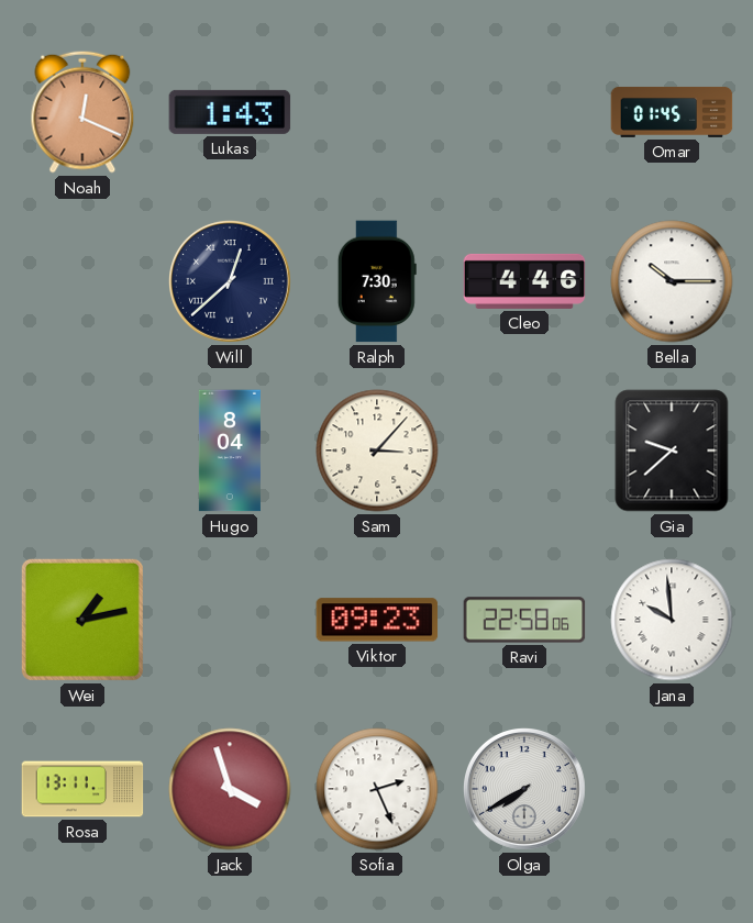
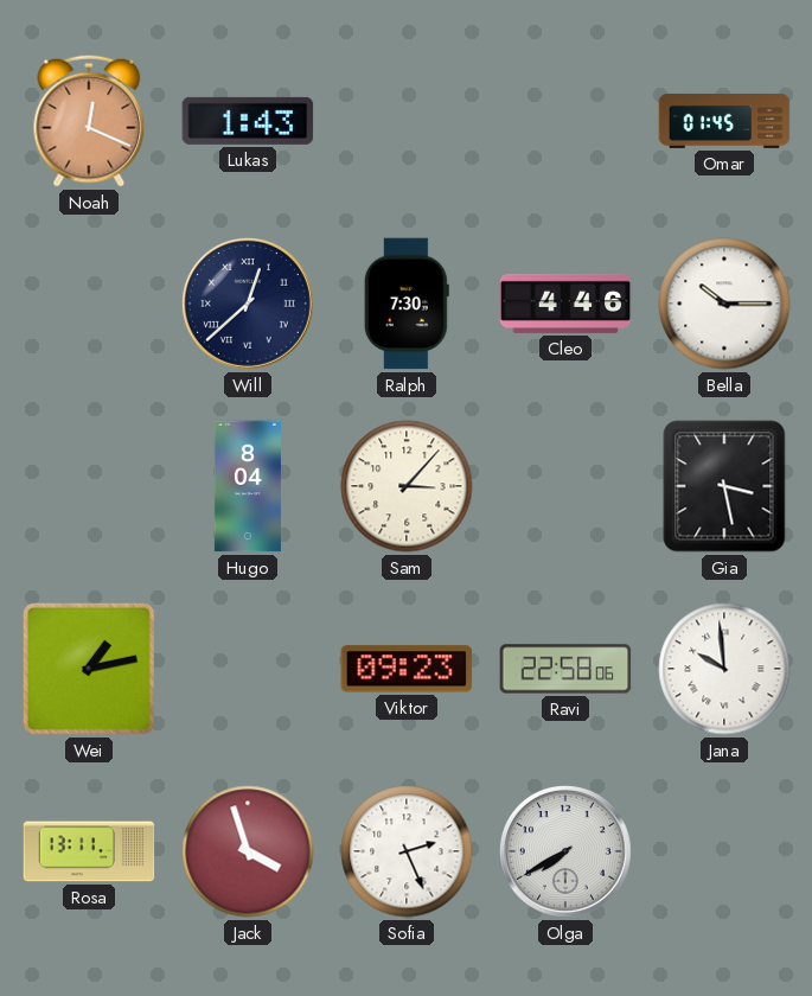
Gia: 9:38 -> 3:28
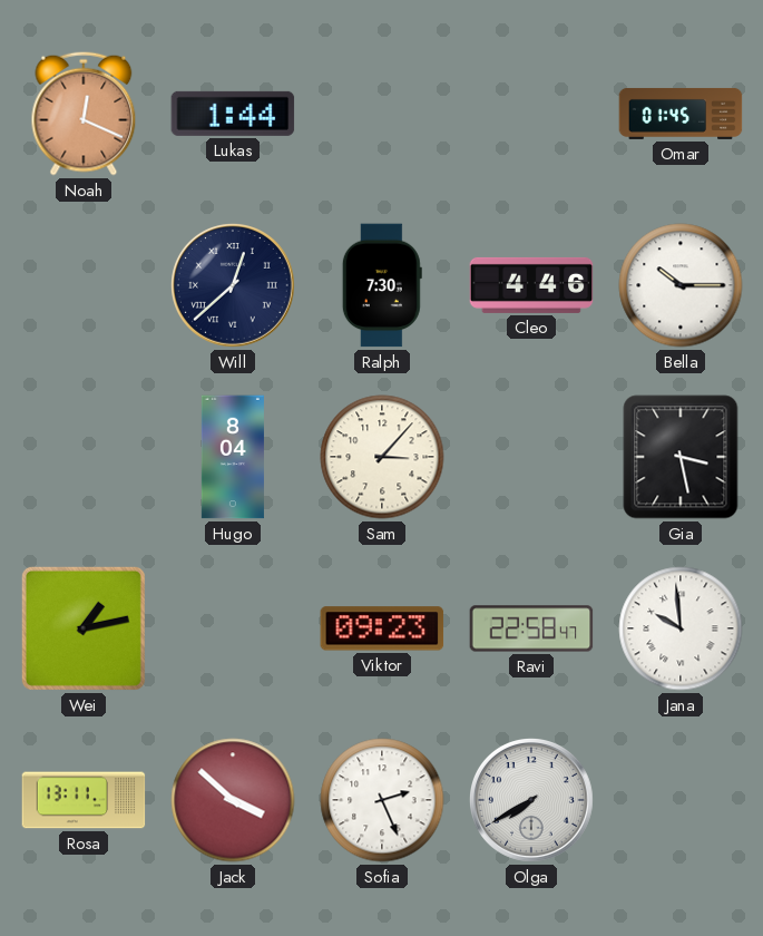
Lukas: 1:43 -> 1:44
Ravi: 22:58:06 -> 22:58:47
Jack: 3:57 -> 3:52
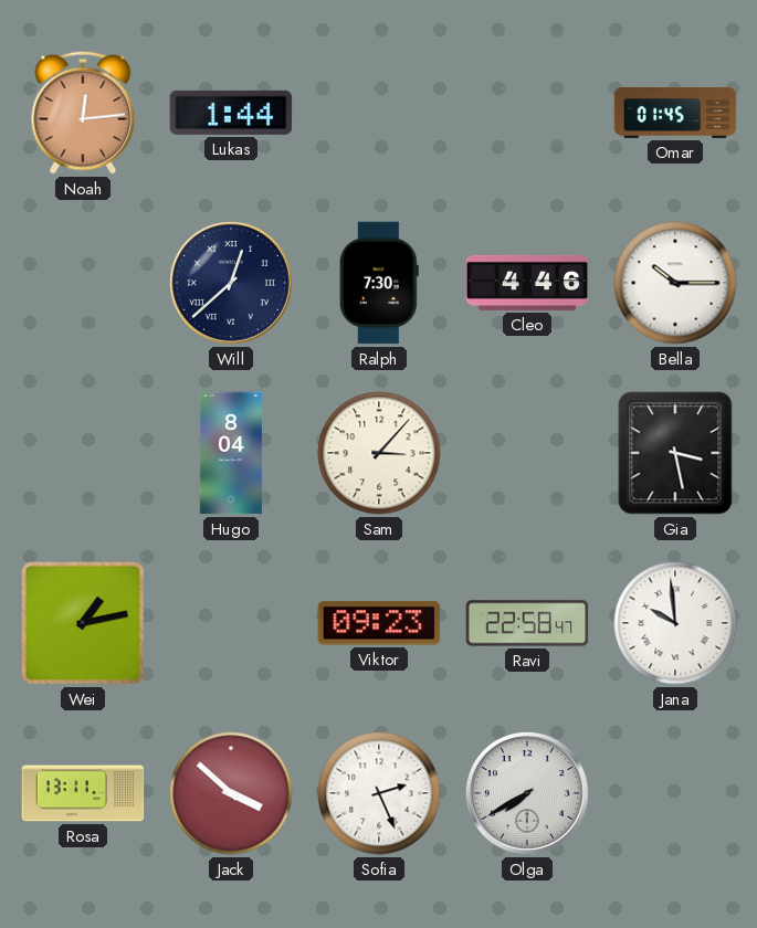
Noah: 12:19 -> 12:14
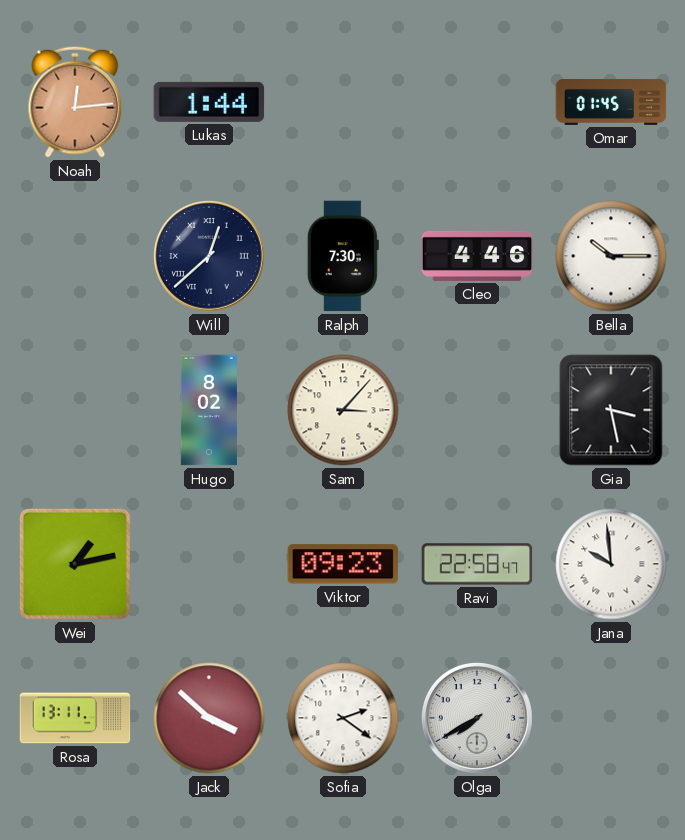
Hugo: 8:04 -> 8:02
Sofia: 2:26 -> 2:21
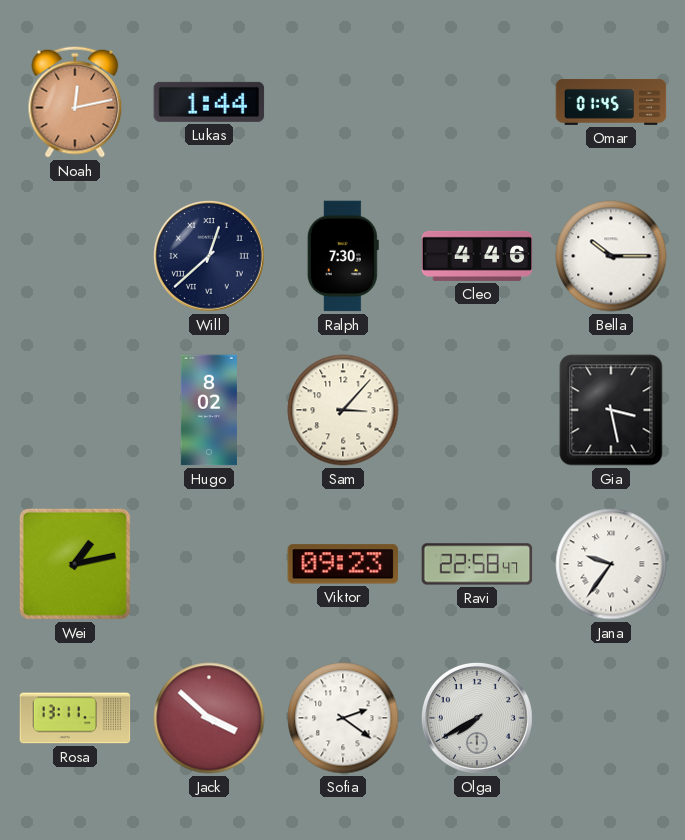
Noah: 12:14 -> 12:13
Jana: 9:59 -> 9:36
